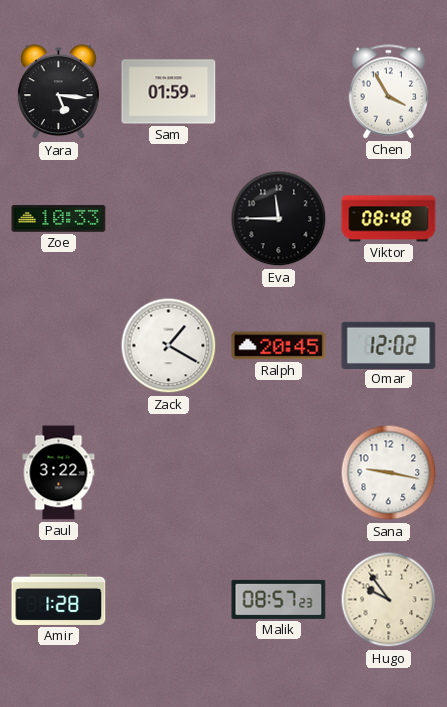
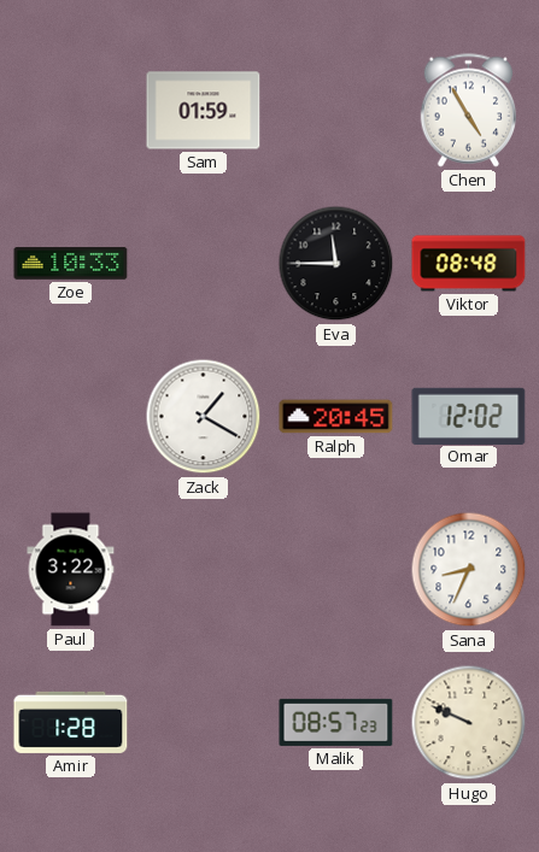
Yara: 5:16 -> none
Chen: 3:55 -> 4:55
Sana: 9:17 -> 8:34
Hugo: 9:54 -> 9:49
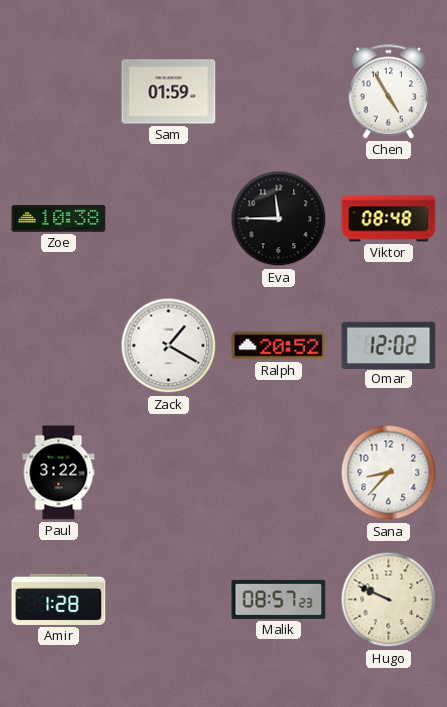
Zoe: 10:33 -> 10:38
Ralph: 20:45 -> 20:52
Sana: 8:34 -> 8:37
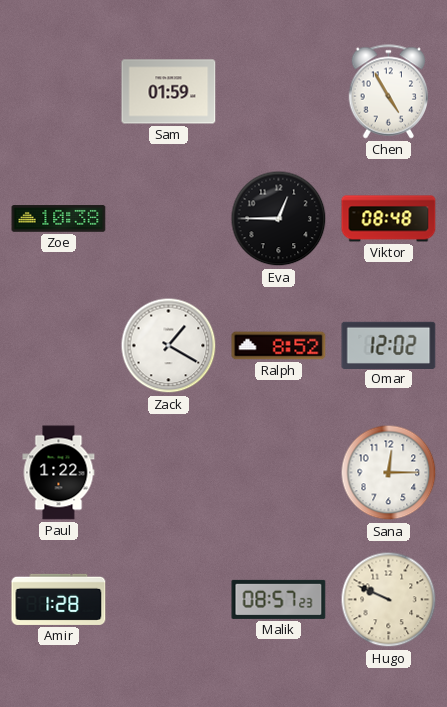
Eva: 11:45 -> 12:45
Ralph: 20:52 -> 8:52
Paul: 3:22 -> 1:22
Sana: 8:37 -> 12:15
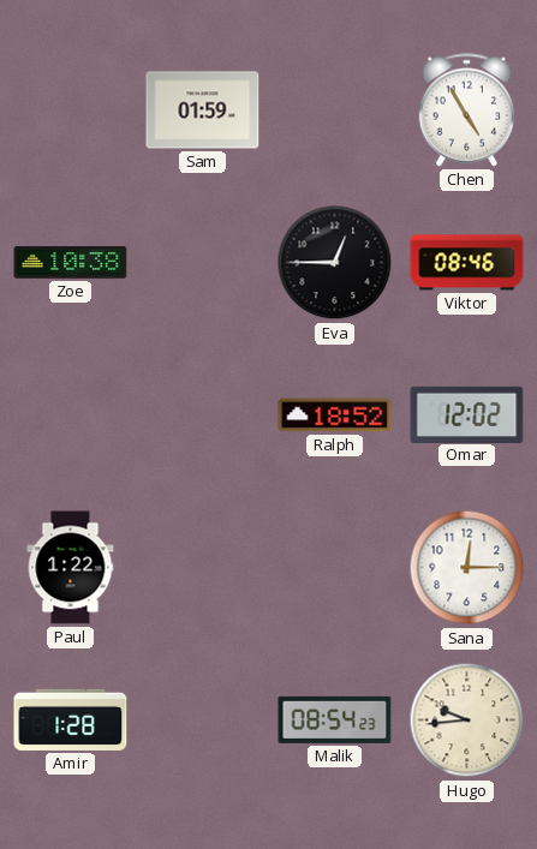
Viktor: 08:48 -> 08:46
Zack: 1:20 -> none
Ralph: 8:52 -> 18:52
Malik: 08:57 -> 08:54
Hugo: 9:49 -> 9:44
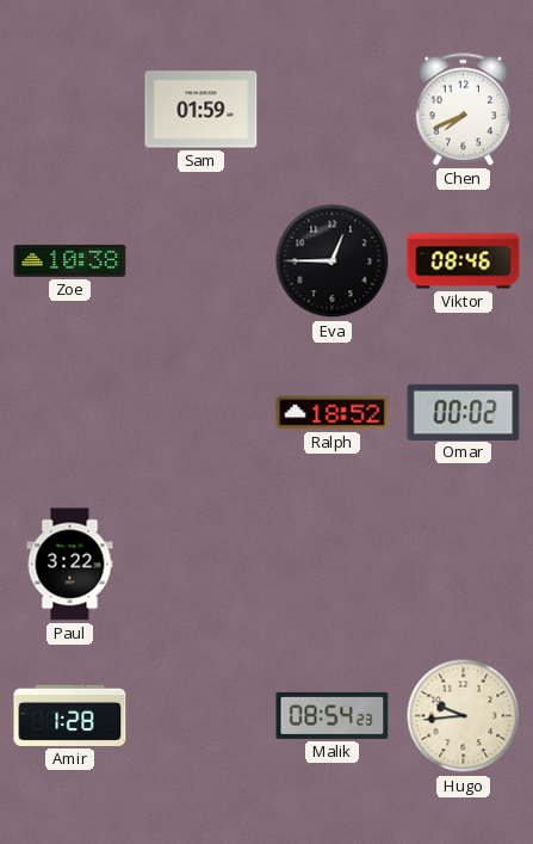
Chen: 4:55 -> 7:41
Omar: 12:02 -> 00:02
Paul: 1:22 -> 3:22
Sana: 12:15 -> none
